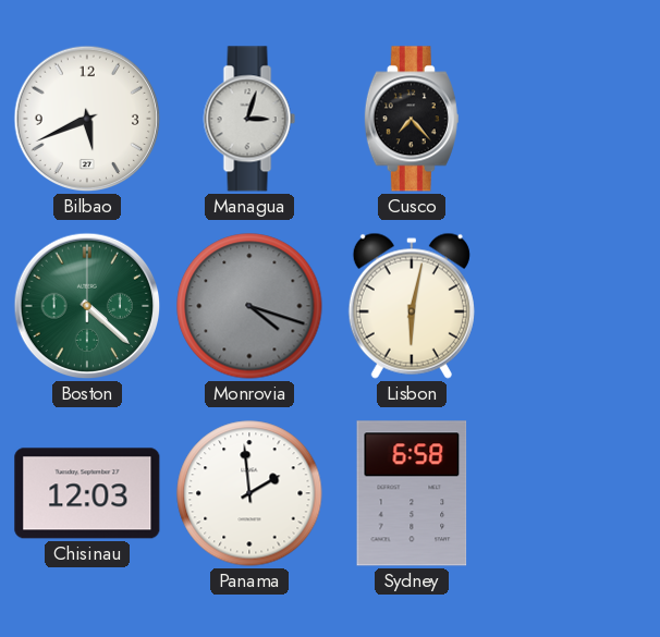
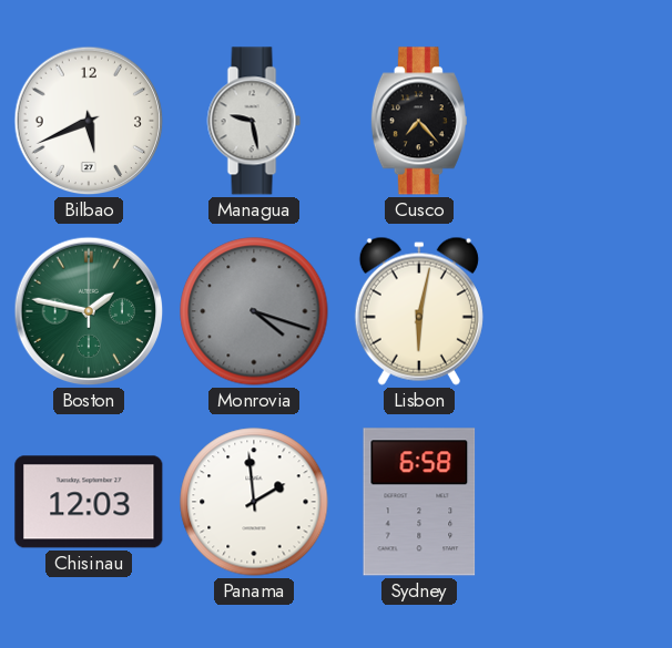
Managua: 3:03 -> 9:28
Boston: 4:22 -> 1:47
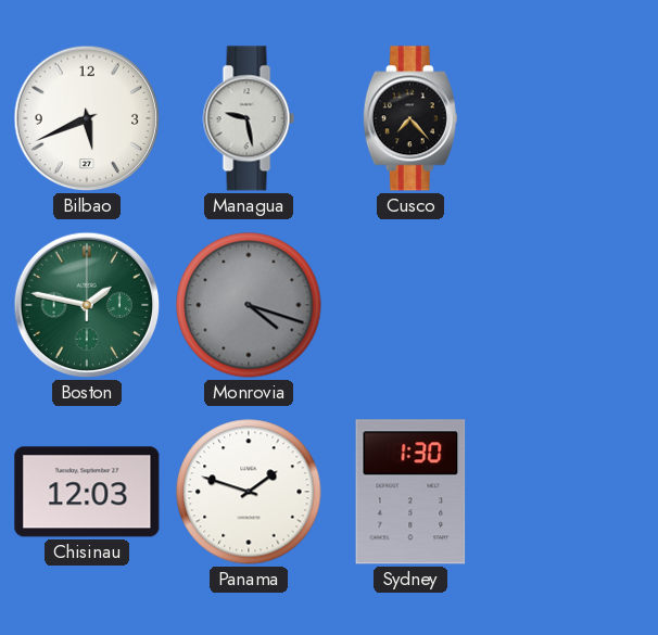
Lisbon: 6:02 -> none
Panama: 1:59 -> 1:48
Sydney: 6:58 -> 1:30
